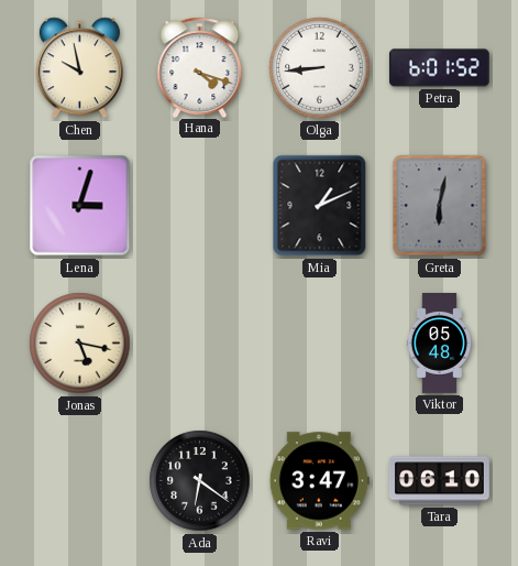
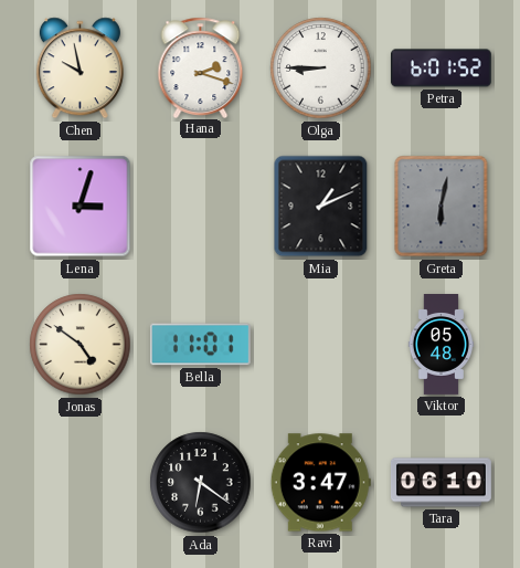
Hana: 4:18 -> 2:18
Olga: 8:44 -> 8:45
Jonas: 5:17 -> 4:51
Bella: none -> 11:01
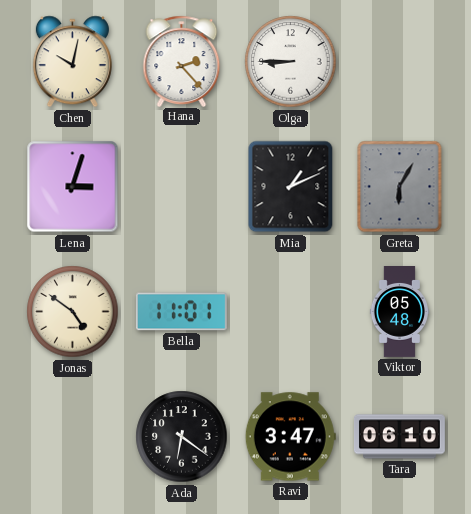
Chen: 9:58 -> 10:02
Hana: 2:18 -> 2:23
Petra: 6:01 -> none
Greta: 6:02 -> 6:05
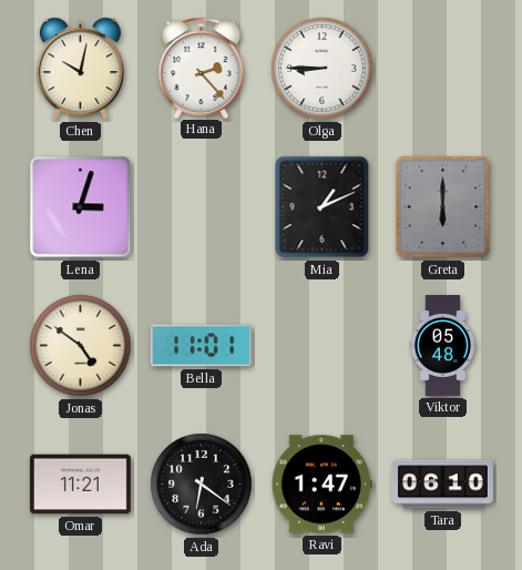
Greta: 6:05 -> 6:00
Omar: none -> 11:21
Ravi: 3:47 -> 1:47
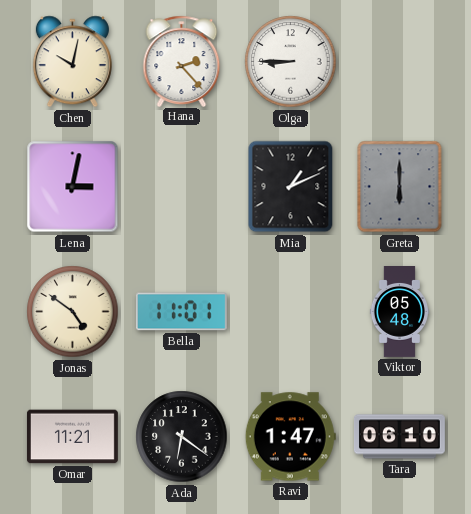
Lena: 3:03 -> 3:02
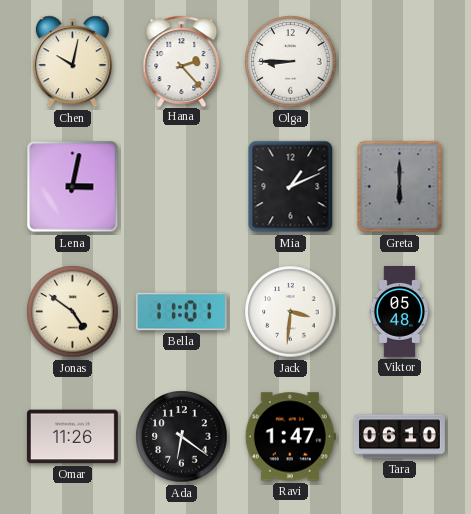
Jack: none -> 3:31
Omar: 11:21 -> 11:26
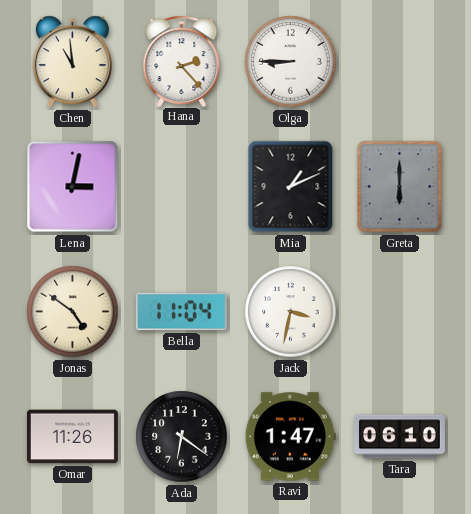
Chen: 10:02 -> 10:59
Bella: 11:01 -> 11:04
Jack: 3:31 -> 3:32
Viktor: 05:48 -> none
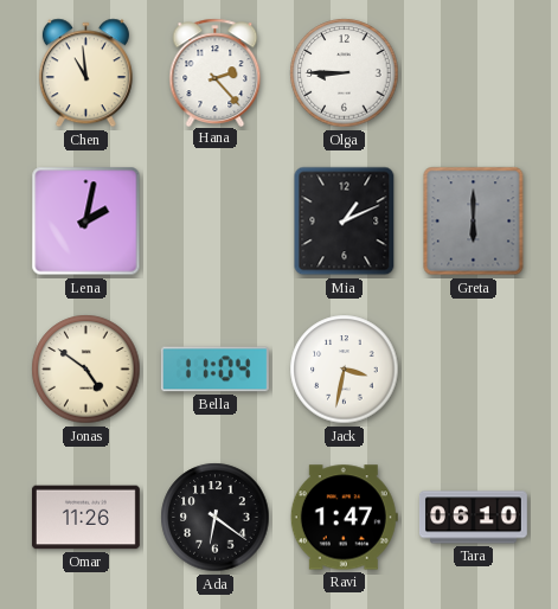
Lena: 3:02 -> 2:02
